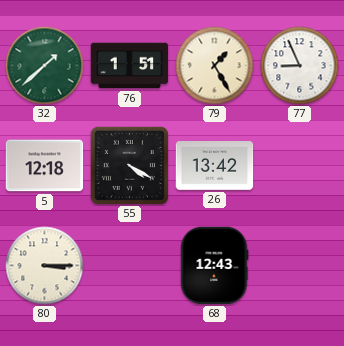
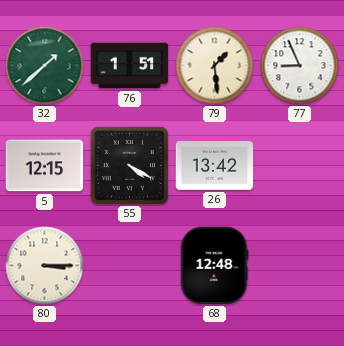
79: 1:25 -> 1:29
5: 12:18 -> 12:15
68: 12:43 -> 12:48
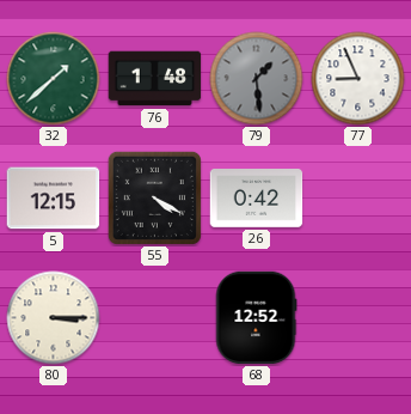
76: 1:51 -> 1:48
79 dial: cream -> grey
26: 13:42 -> 0:42
68: 12:48 -> 12:52
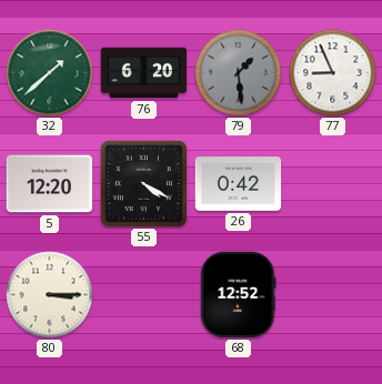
76: 1:48 -> 6:20
5: 12:15 -> 12:20
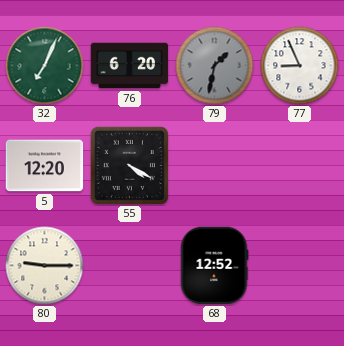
32: 1:38 -> 7:04
79: 1:29 -> 1:32
26: 0:42 -> none
80: 3:15 -> 9:15
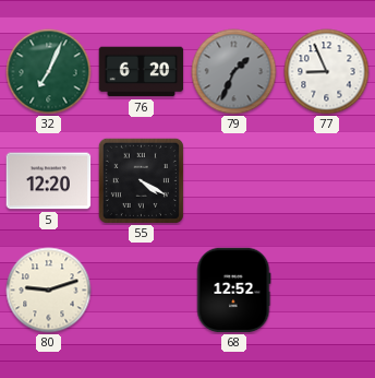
79: 1:32 -> 1:34
80: 9:15 -> 9:12
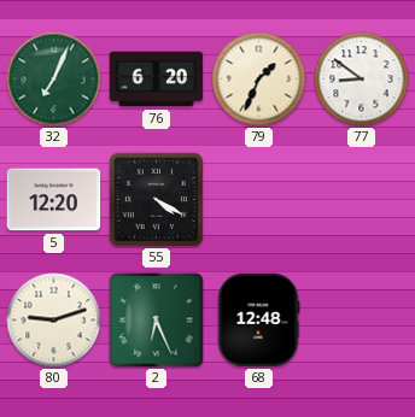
79 dial: grey -> cream
77: 8:56 -> 8:51
2: none -> 6:26
68: 12:52 -> 12:48
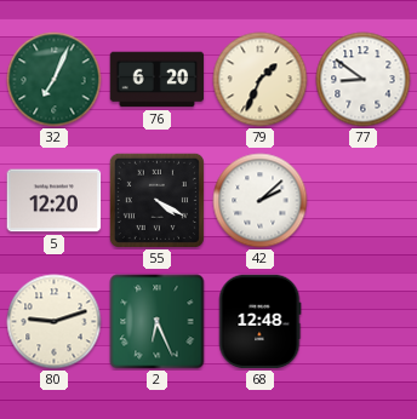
42: none -> 2:08
